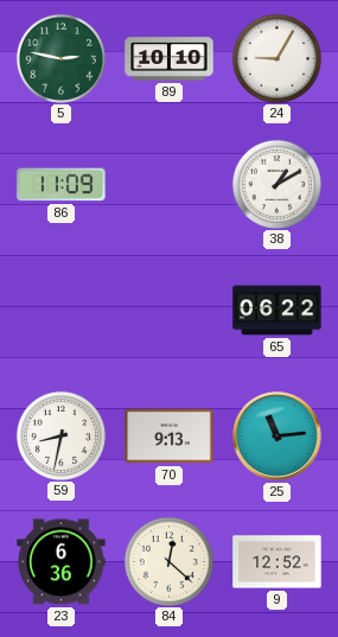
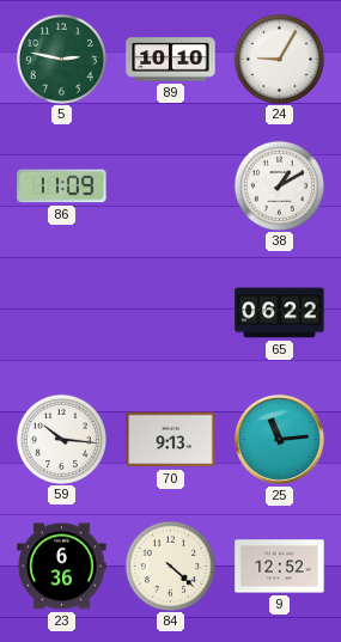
59: 8:32 -> 10:16
84: 12:22 -> 4:22
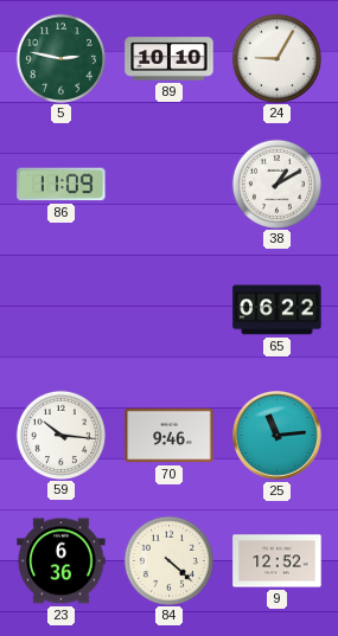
70: 9:13 -> 9:46
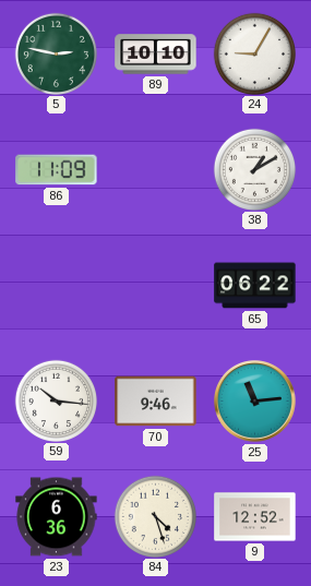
84: 4:22 -> 4:27
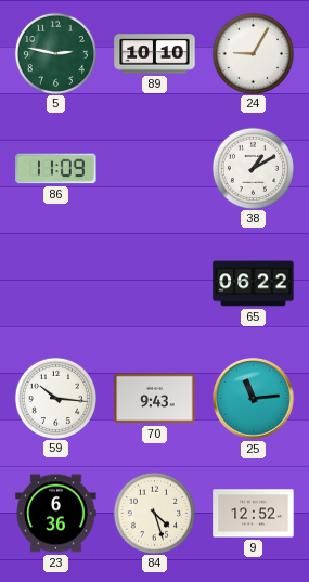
70: 9:46 -> 9:43
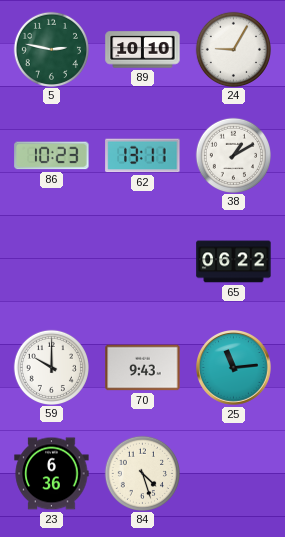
86: 11:09 -> 10:23
62: none -> 13:11
59: 10:16 -> 10:00
9: 12:52 -> none
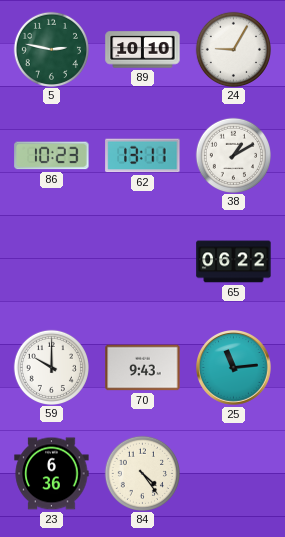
84: 4:27 -> 4:24
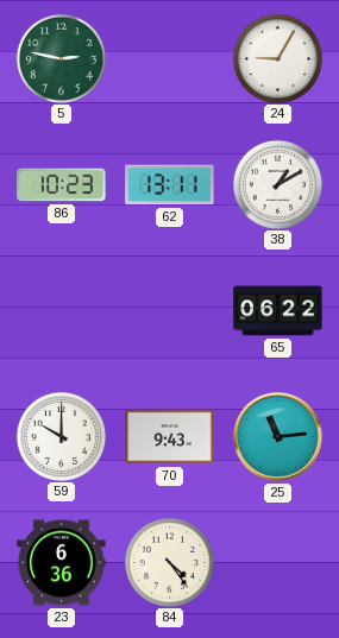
89: 10:10 -> none
